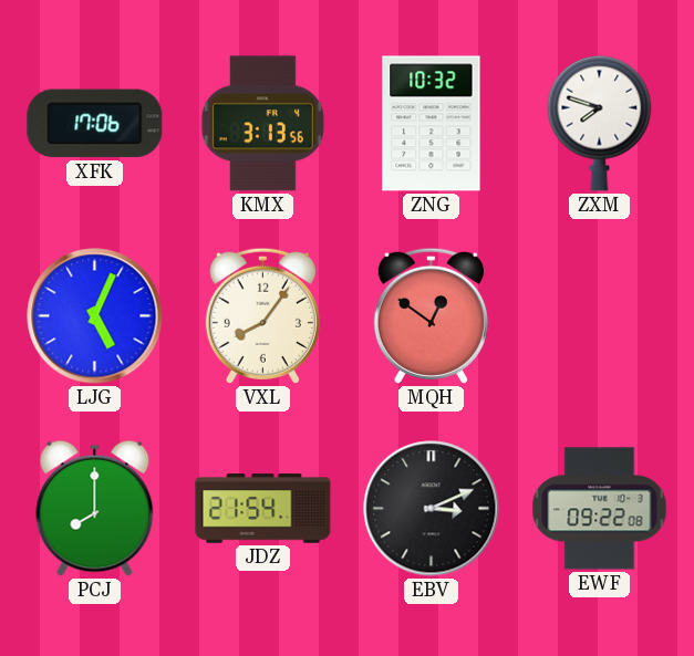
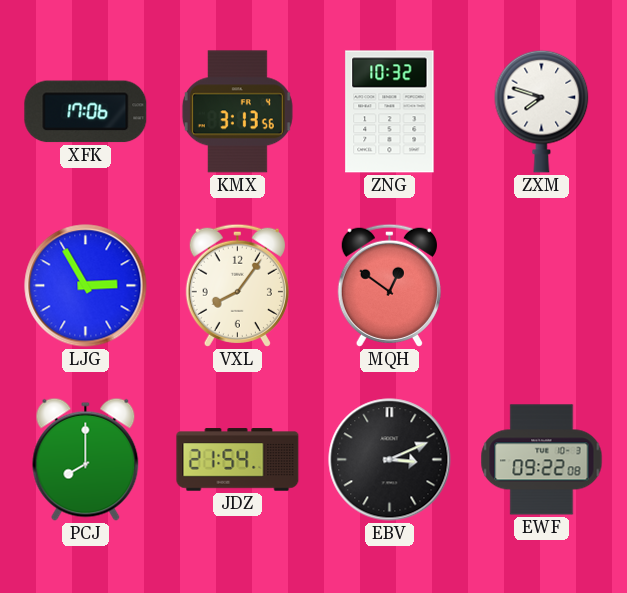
LJG: 5:04 -> 2:55
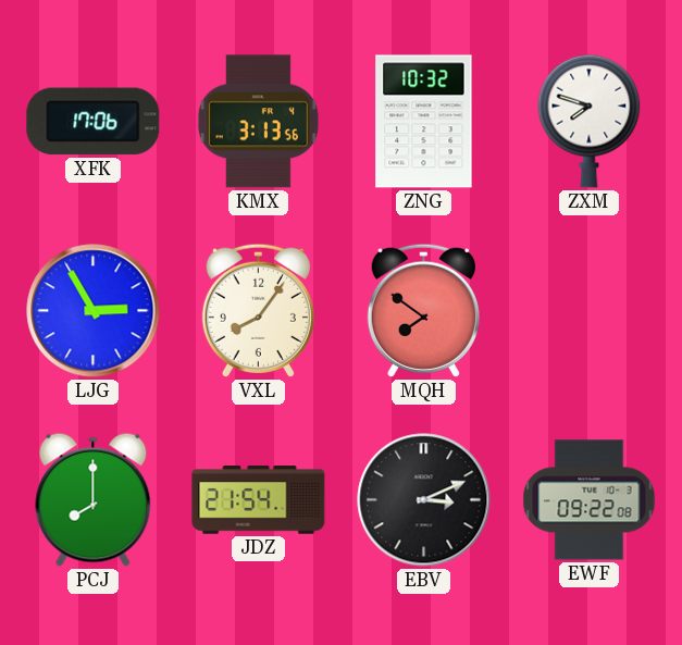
MQH: 12:51 -> 7:51
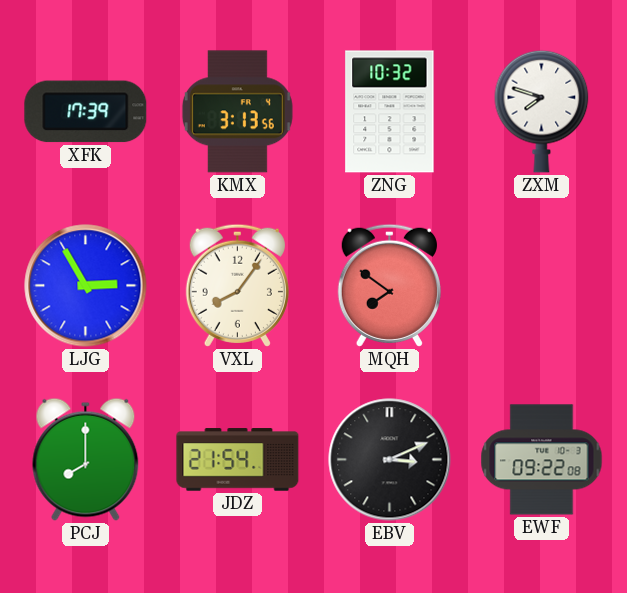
XFK: 17:06 -> 17:39
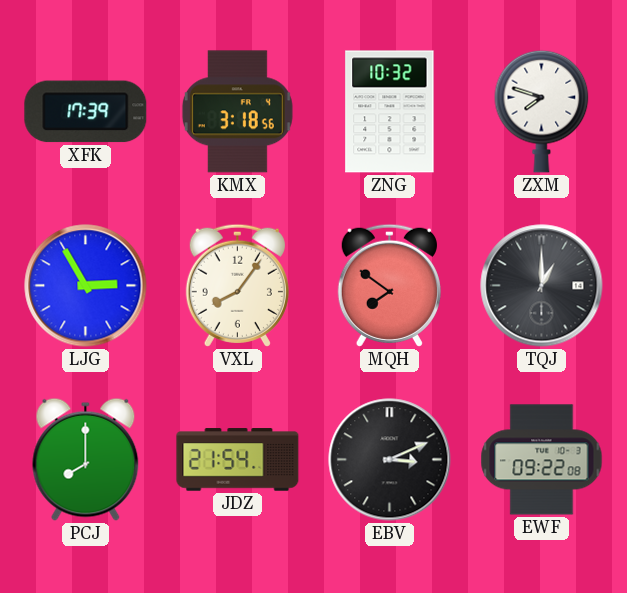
KMX: 3:13 -> 3:18
TQJ: none -> 1:00
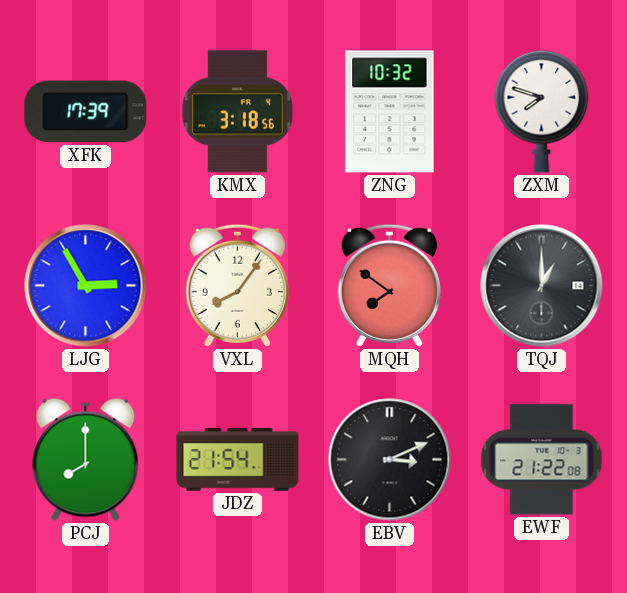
EWF: 09:22 -> 21:22
